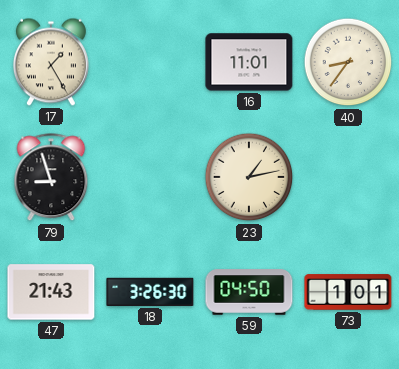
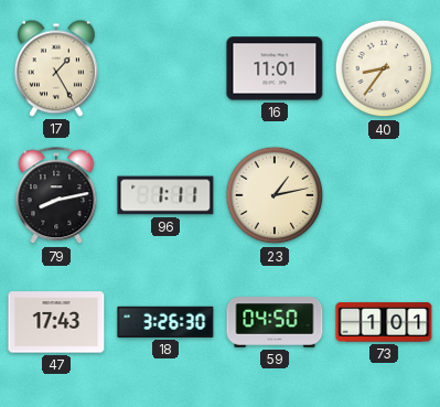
79: 8:57 -> 8:13
96: none -> 1:11
47: 21:43 -> 17:43
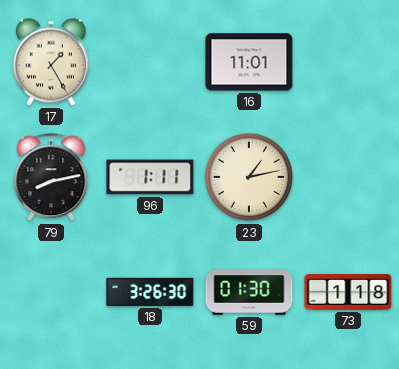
40: 8:36 -> none
47: 17:43 -> none
59: 04:50 -> 01:30
73: 1:01 -> 1:18
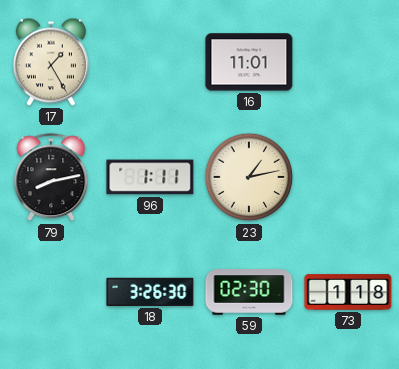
59: 01:30 -> 02:30
